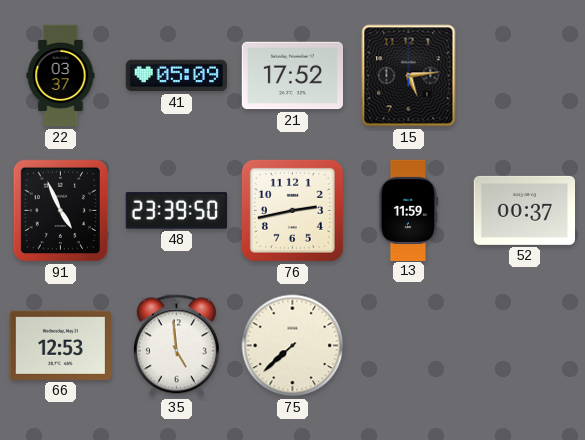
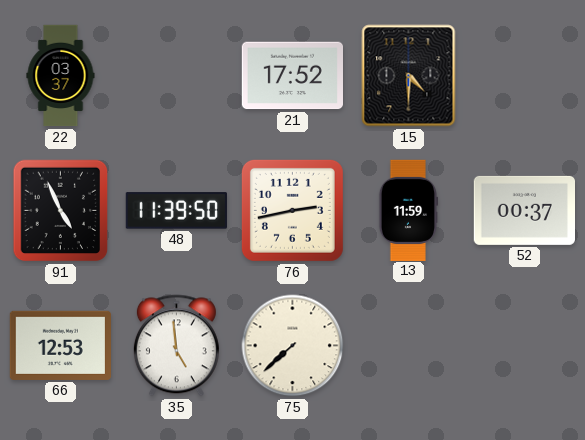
41: 05:09 -> none
15: 5:14 -> 4:30
48: 23:39 -> 11:39
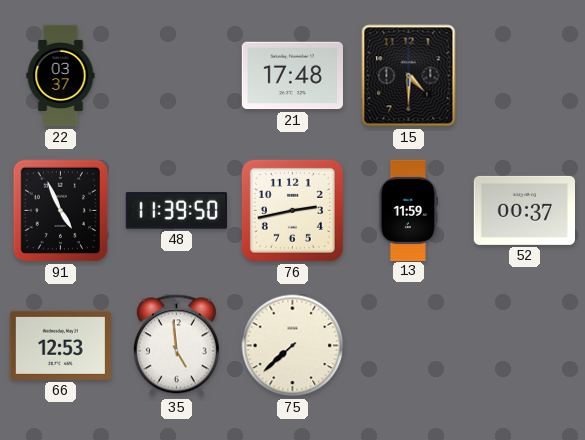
21: 17:52 -> 17:48
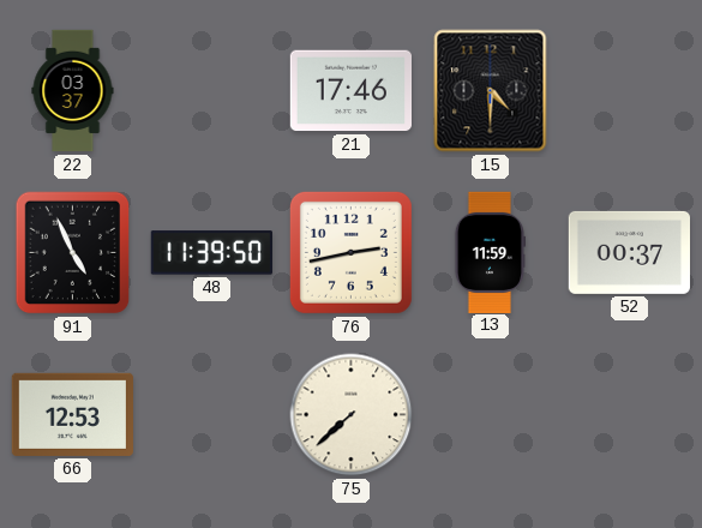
21: 17:48 -> 17:46
35: 4:59 -> none
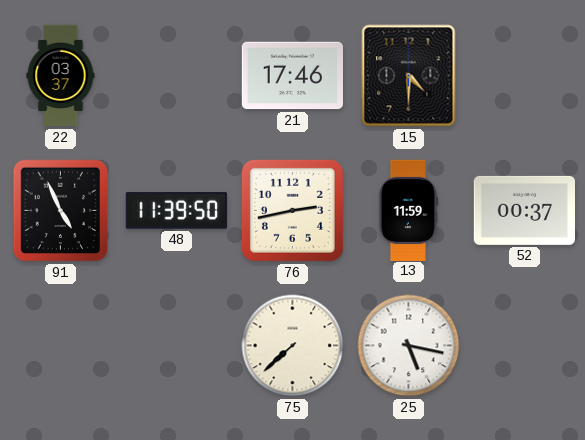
66: 12:53 -> none
25: none -> 5:17
